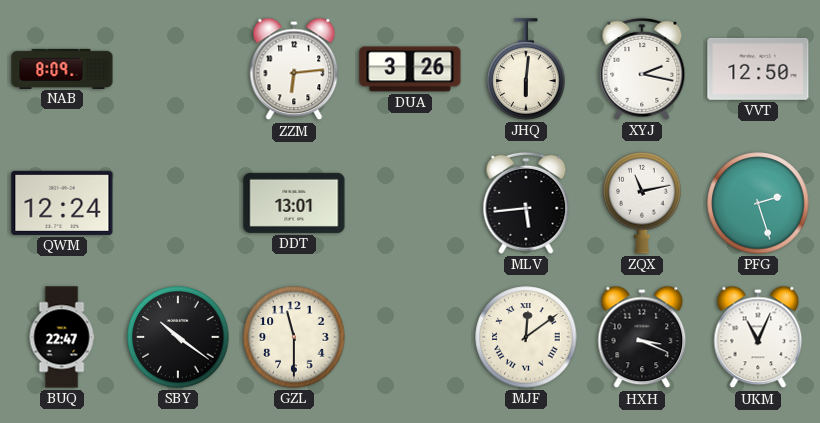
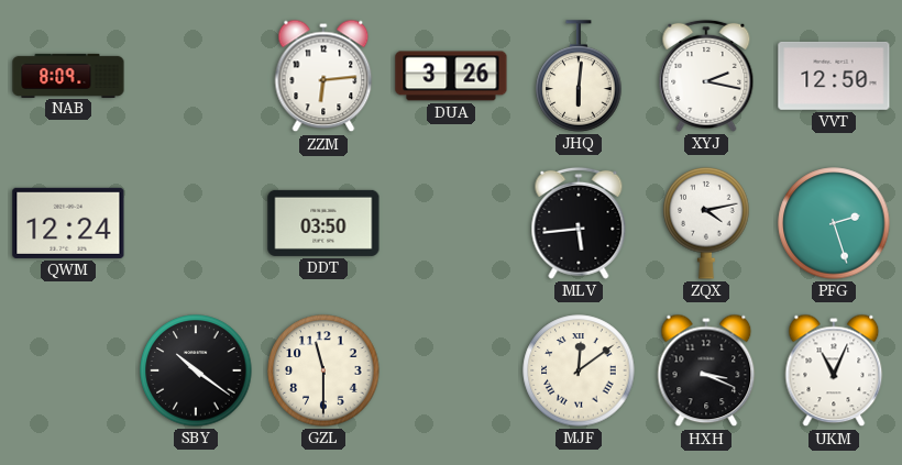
DDT: 13:01 -> 03:50
ZQX: 11:13 -> 4:13
BUQ: 22:47 -> none
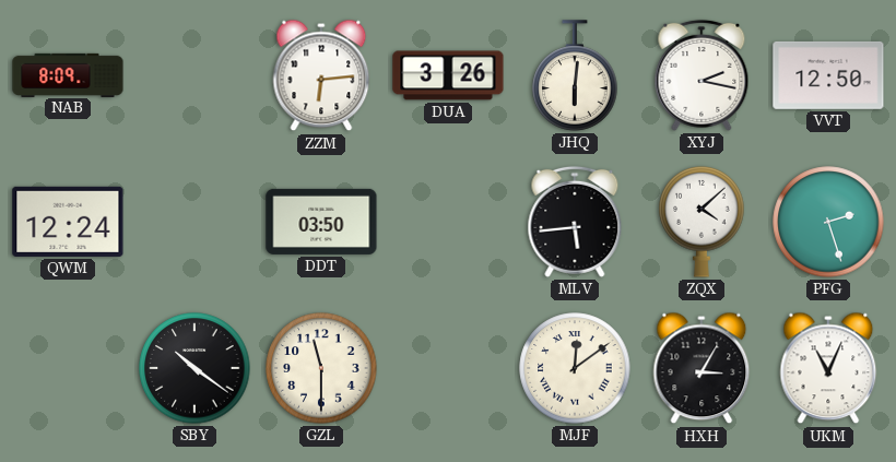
ZQX: 4:13 -> 4:08
HXH: 3:19 -> 3:05
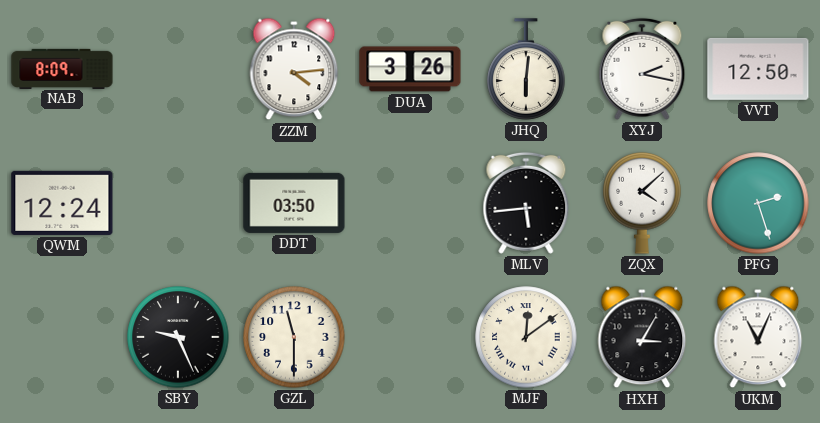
ZZM: 6:14 -> 4:14
SBY: 10:21 -> 9:26
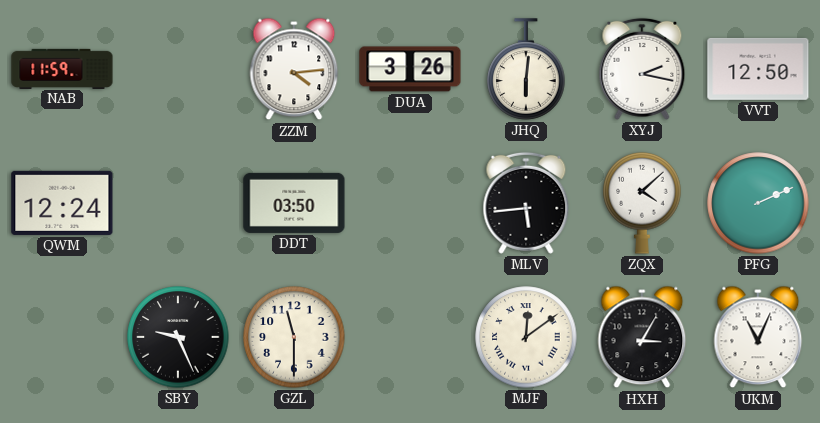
NAB: 8:09 -> 11:59
PFG: 2:27 -> 2:11
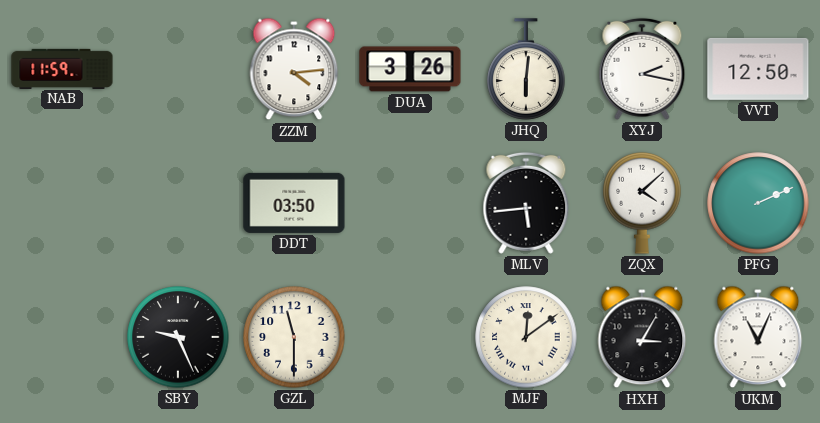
QWM: 12:24 -> none
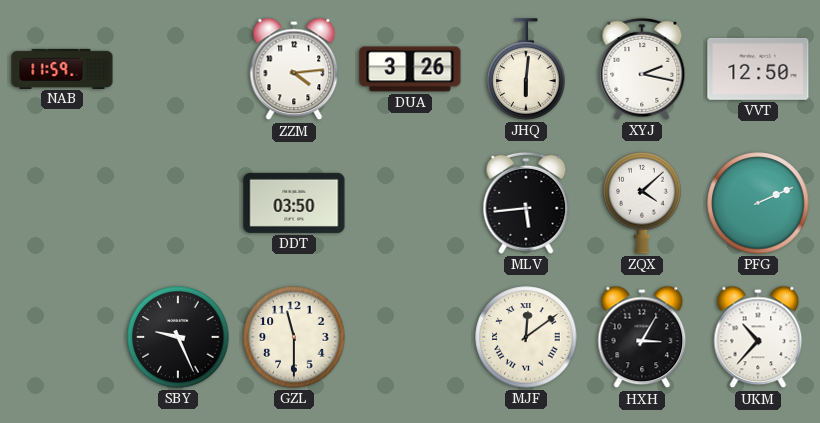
UKM: 11:04 -> 10:37
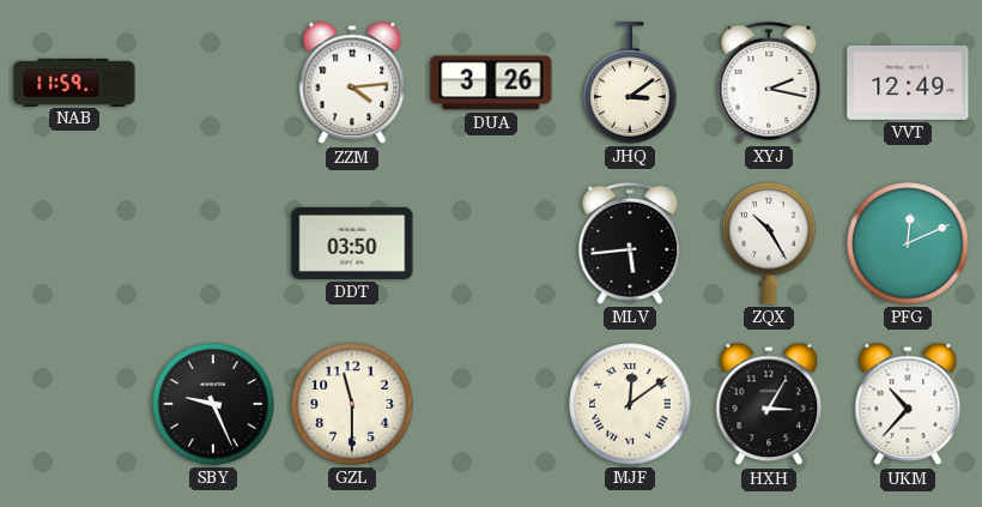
JHQ: 6:01 -> 3:09
VVT: 12:50 -> 12:49
ZQX: 4:08 -> 10:25
PFG: 2:11 -> 12:11
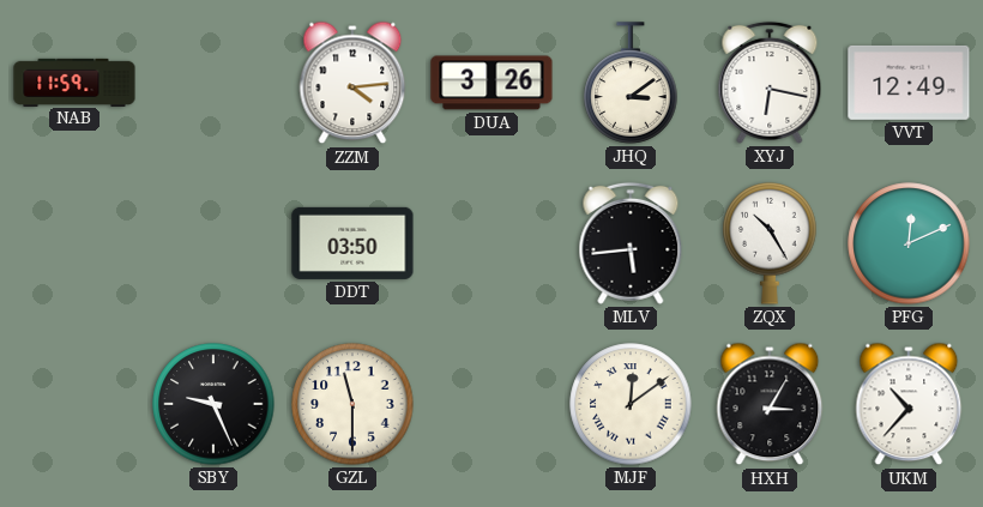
XYJ: 2:17 -> 6:17
